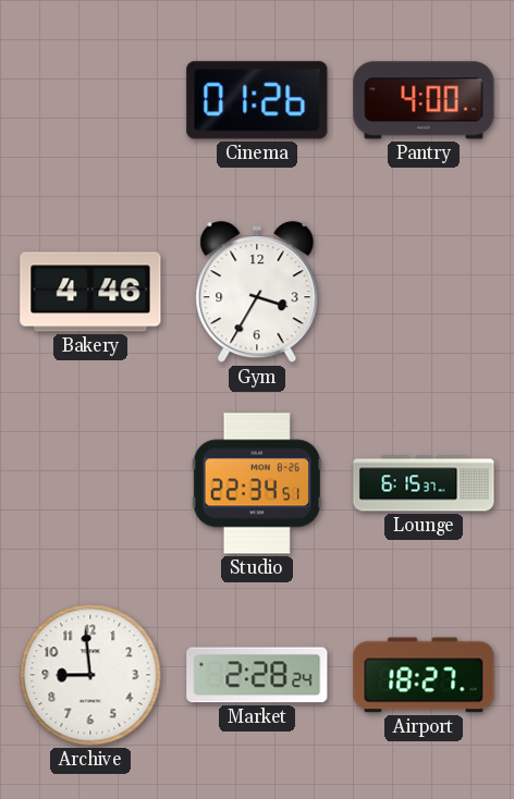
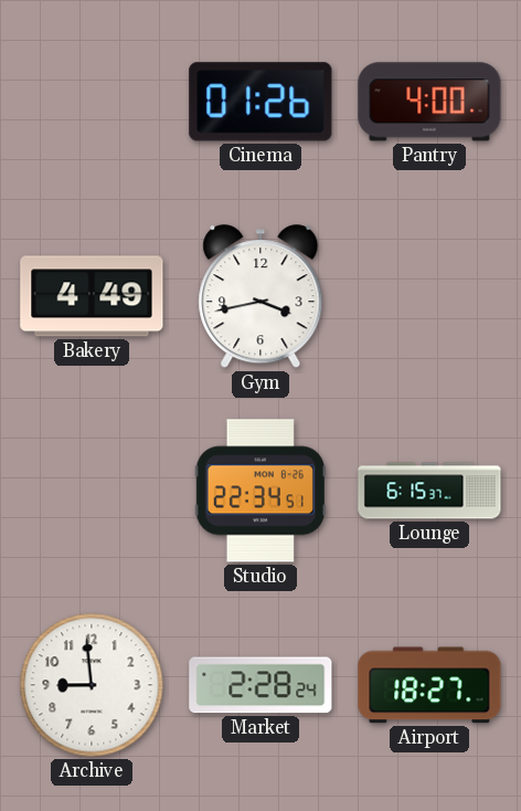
Bakery: 4:46 -> 4:49
Gym: 3:35 -> 3:43
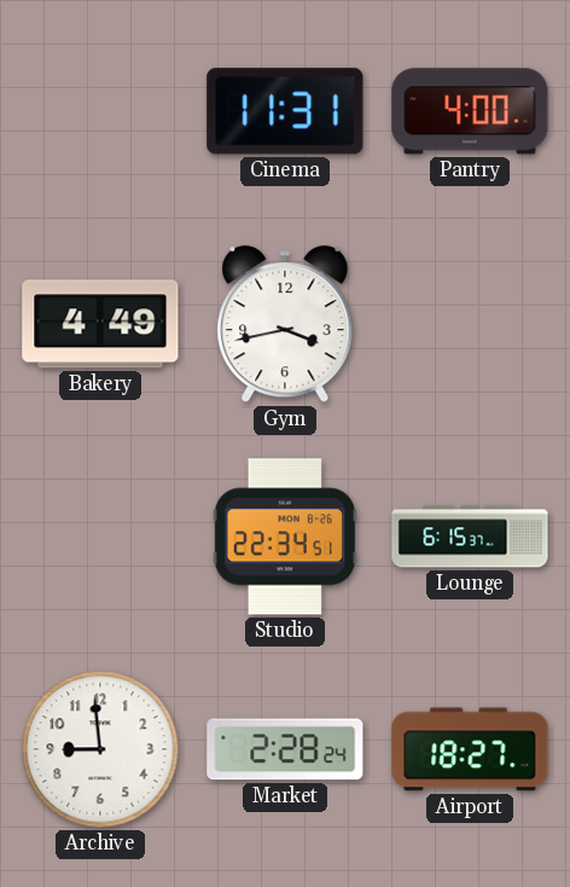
Cinema: 01:26 -> 11:31
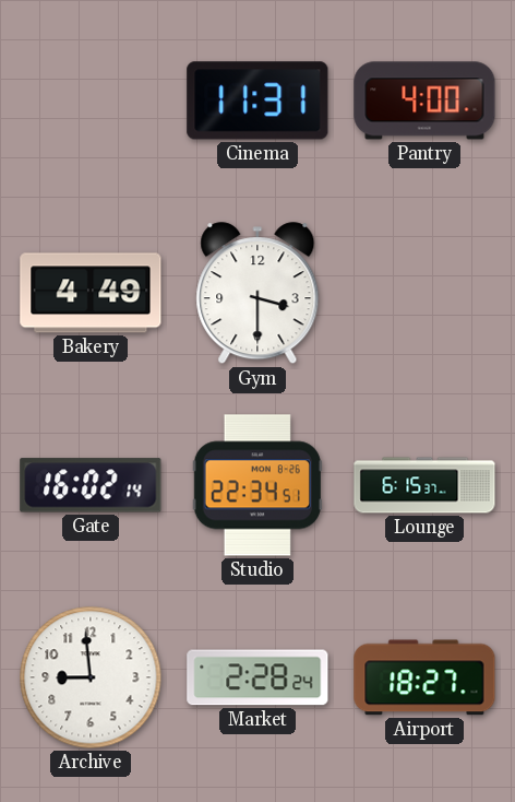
Gym: 3:43 -> 3:30
Gate: none -> 16:02
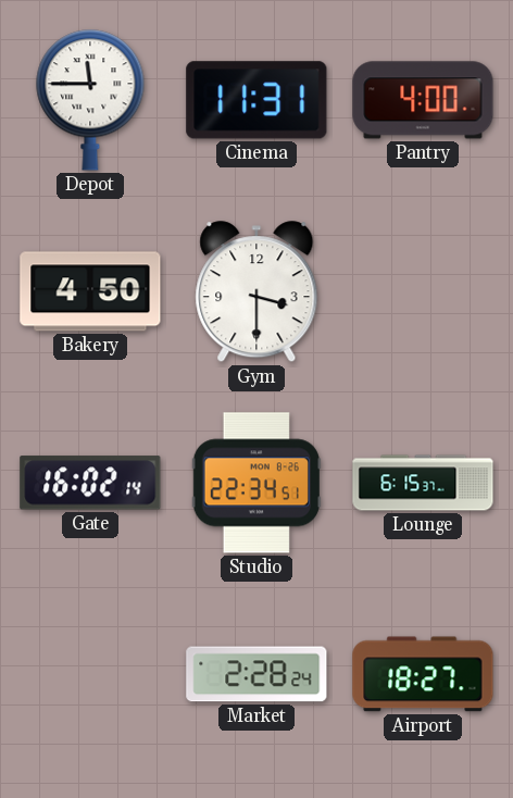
Depot: none -> 11:45
Bakery: 4:49 -> 4:50
Archive: 8:59 -> none
